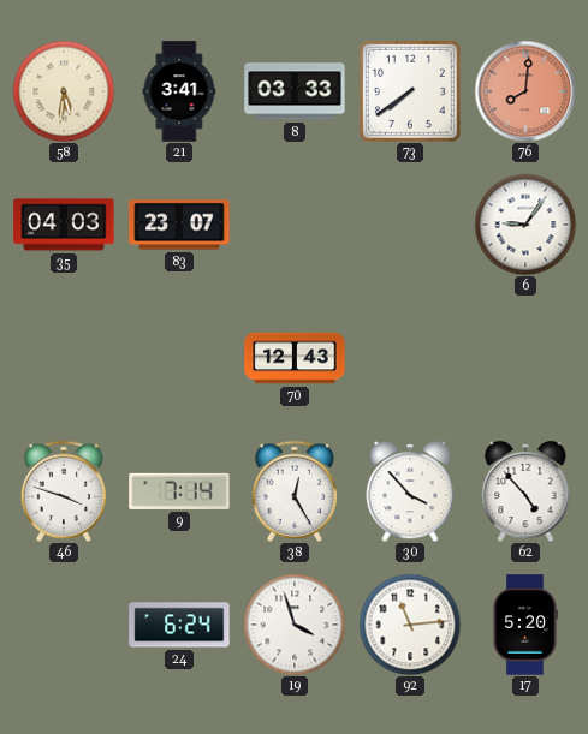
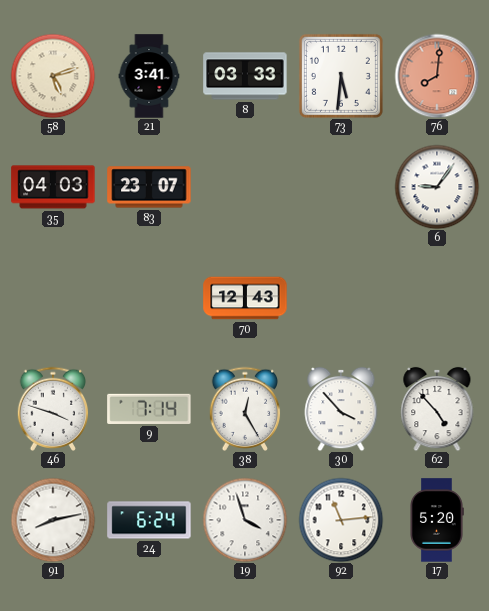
58: 5:31 -> 5:12
73: 7:39 -> 5:31
91: none -> 8:13
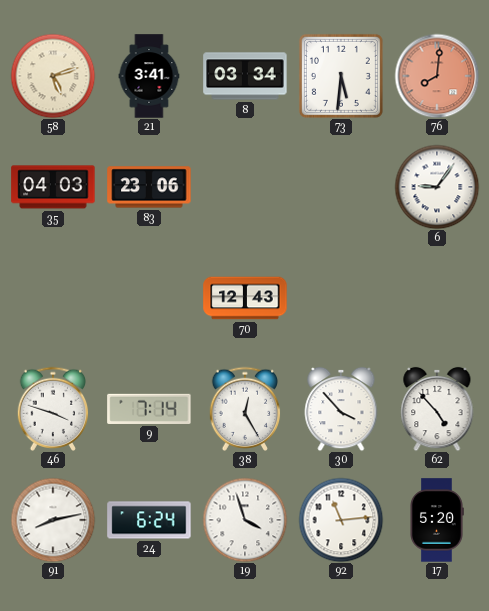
8: 03:33 -> 03:34
83: 23:07 -> 23:06
